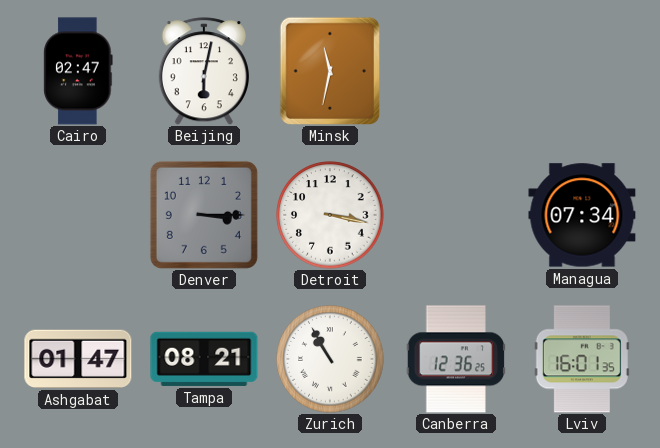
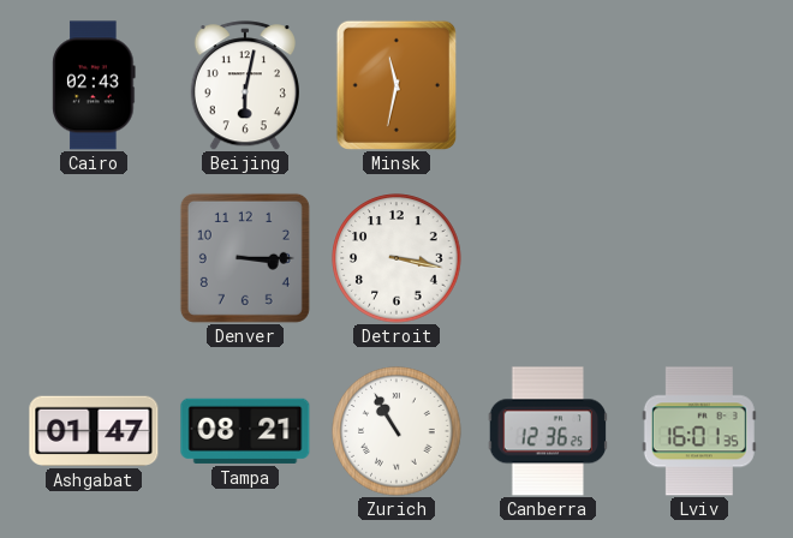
Cairo: 02:47 -> 02:43
Managua: 07:34 -> none
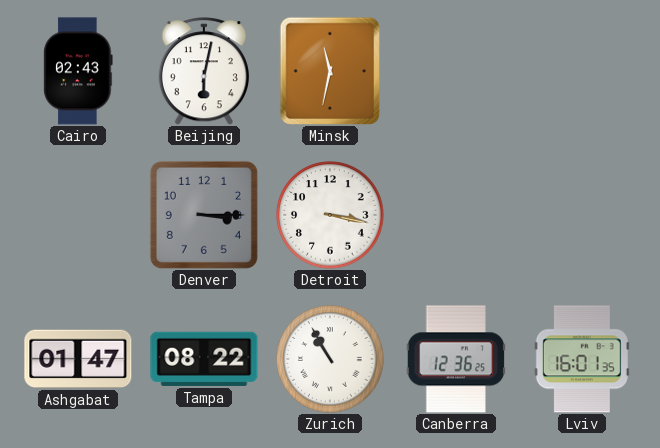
Tampa: 08:21 -> 08:22
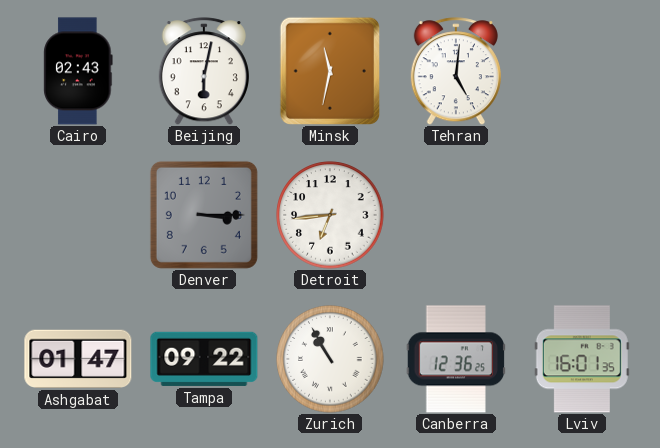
Tehran: none -> 5:01
Detroit: 3:17 -> 6:44
Tampa: 08:22 -> 09:22
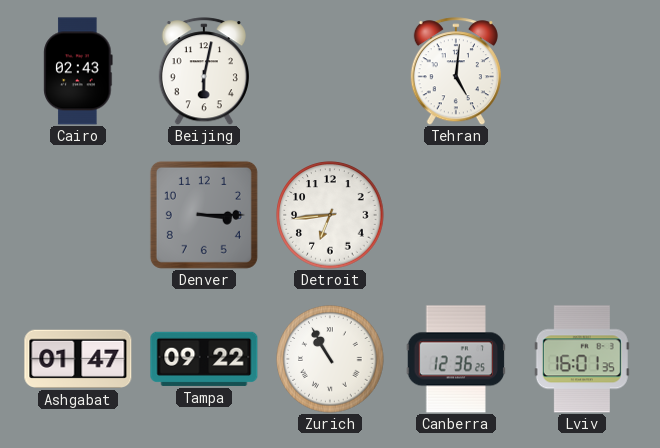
Minsk: 11:32 -> none
